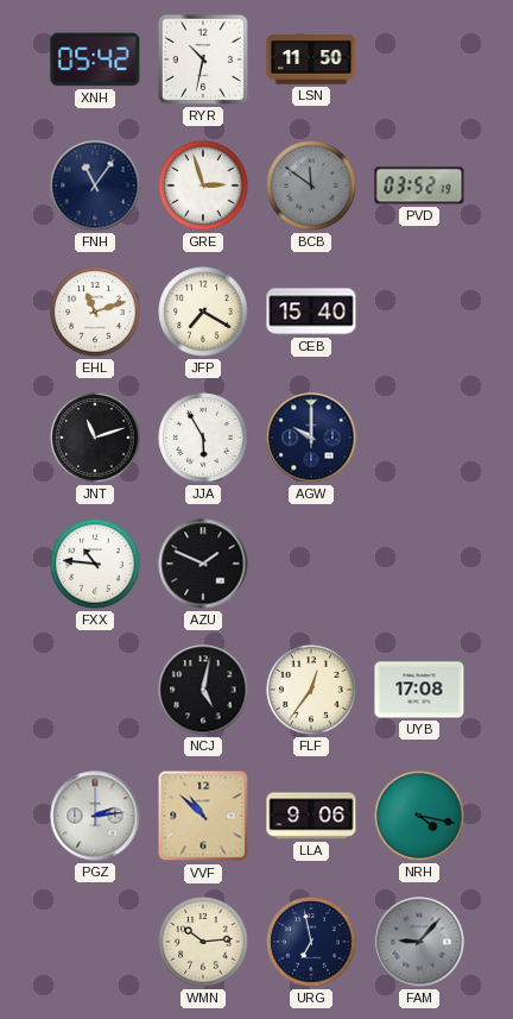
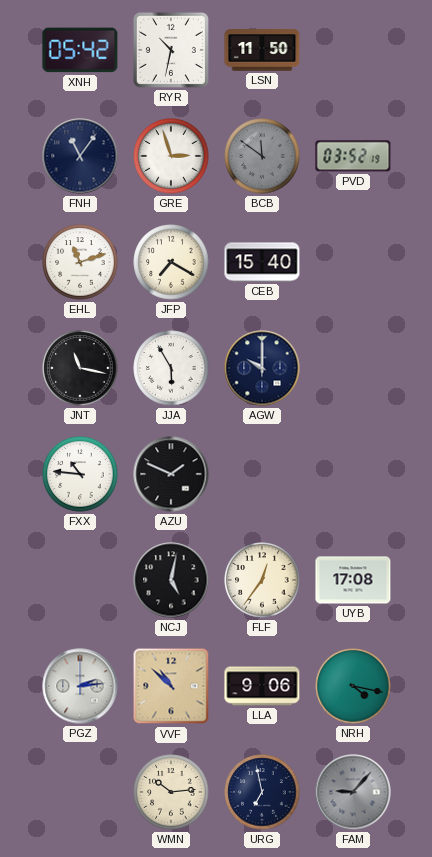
JNT: 11:12 -> 11:17
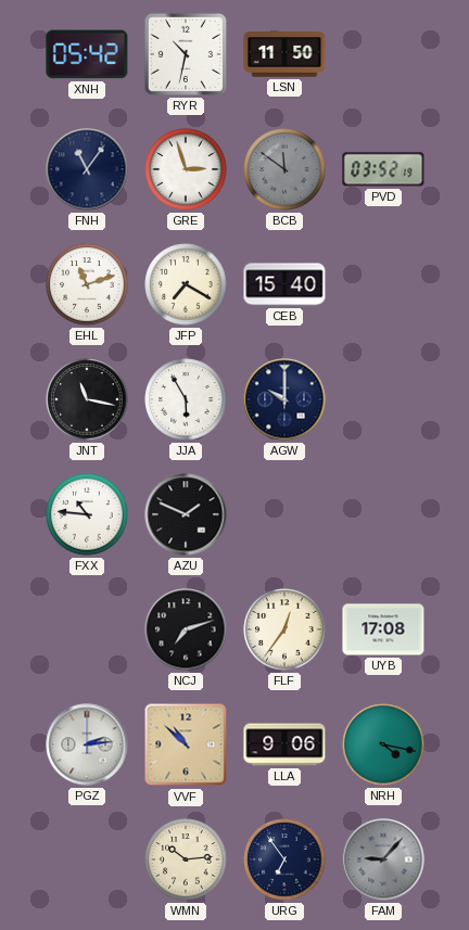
NCJ: 5:02 -> 7:12
URG: 6:58 -> 6:54
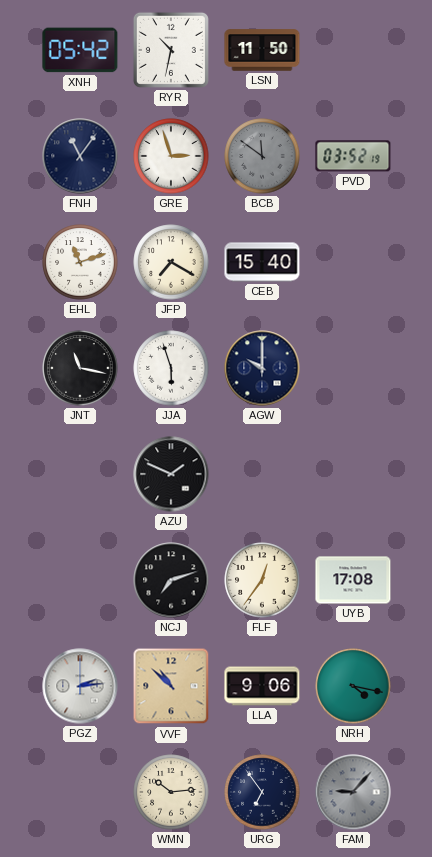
JJA: 5:55 -> 5:57
FXX: 10:46 -> none
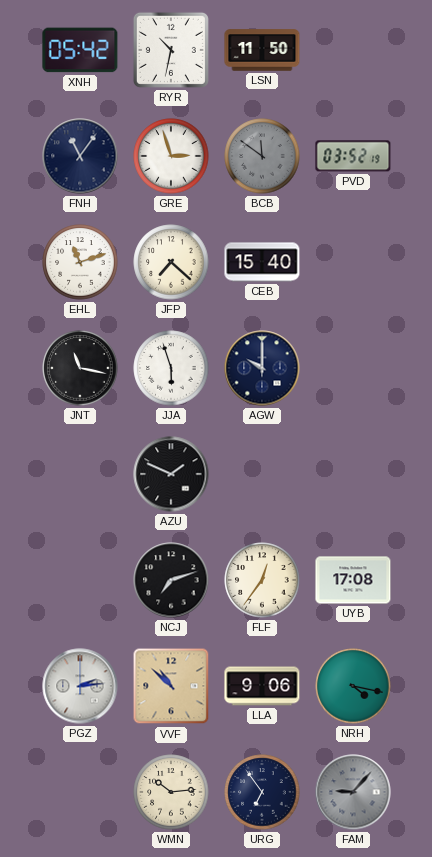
JFP: 7:20 -> 7:22
